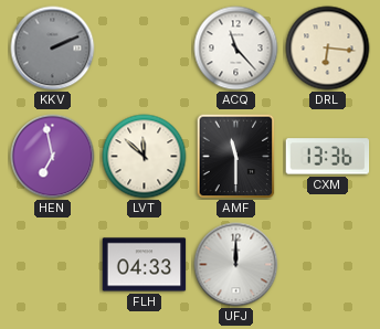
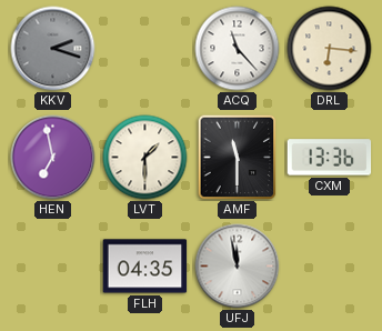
KKV: 2:11 -> 2:18
LVT: 11:52 -> 1:30
FLH: 04:33 -> 04:35
UFJ: 12:00 -> 11:58
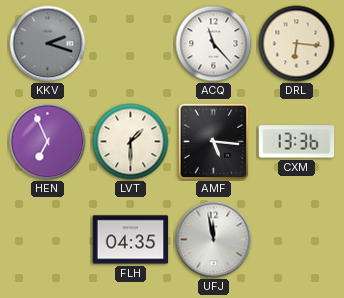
HEN: 6:58 -> 6:56
AMF: 11:30 -> 5:16
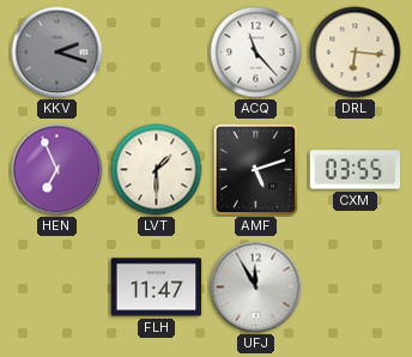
AMF: 5:16 -> 5:12
CXM: 13:36 -> 03:55
FLH: 04:35 -> 11:47
UFJ: 11:58 -> 11:55
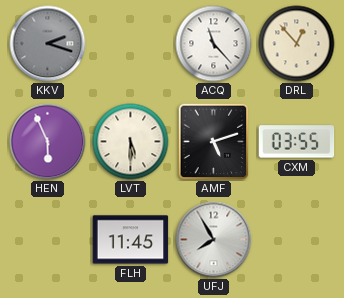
DRL: 6:16 -> 12:53
HEN: 6:56 -> 5:56
LVT: 1:30 -> 5:30
FLH: 11:47 -> 11:45
UFJ: 11:55 -> 7:55
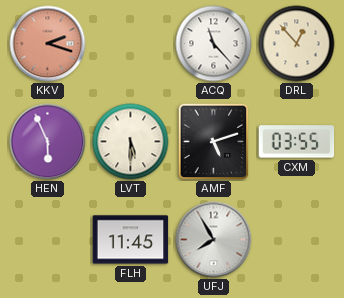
KKV dial: grey -> salmon
